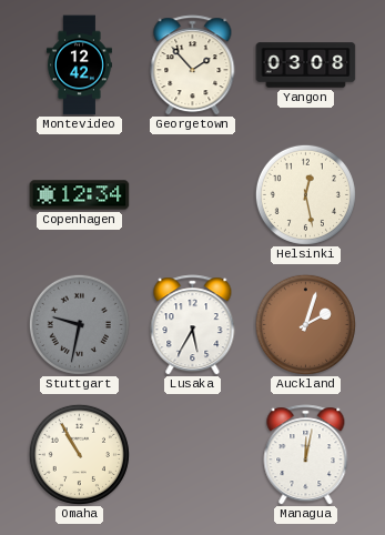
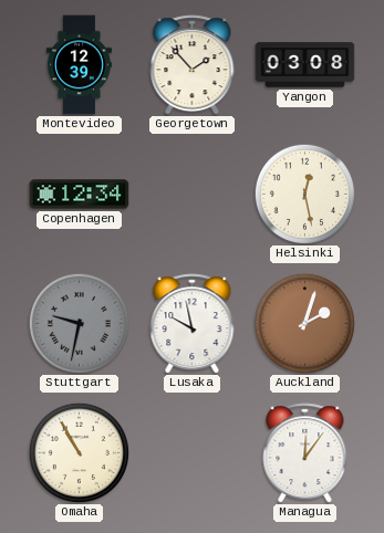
Montevideo: 12:42 -> 12:39
Lusaka: 5:35 -> 9:58
Managua: 12:02 -> 12:06
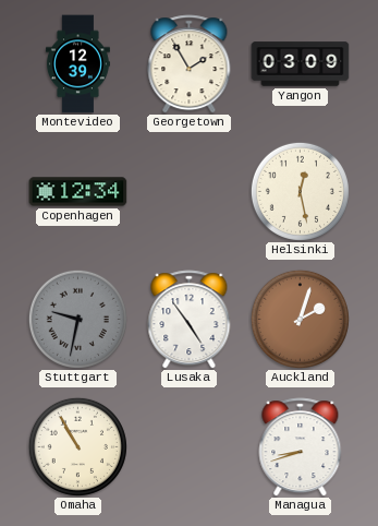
Georgetown: 1:53 -> 1:55
Yangon: 03:08 -> 03:09
Lusaka: 9:58 -> 4:54
Managua: 12:06 -> 8:42
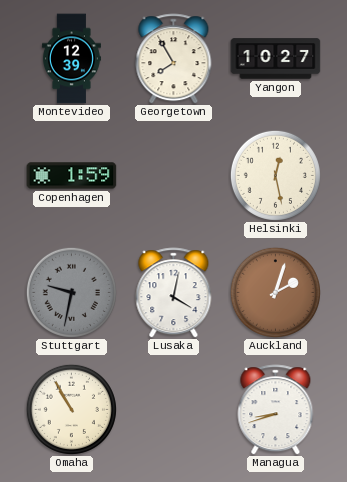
Georgetown: 1:55 -> 7:55
Yangon: 03:09 -> 10:27
Copenhagen: 12:34 -> 1:59
Lusaka: 4:54 -> 4:02
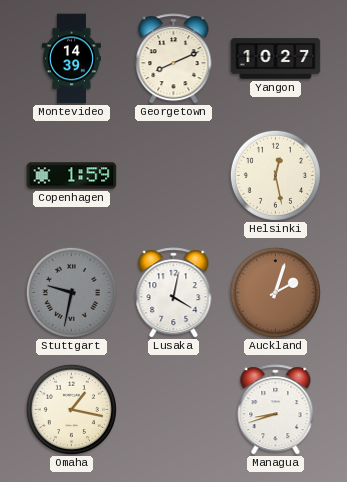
Montevideo: 12:39 -> 14:39
Georgetown: 7:55 -> 8:11
Omaha: 10:55 -> 1:17
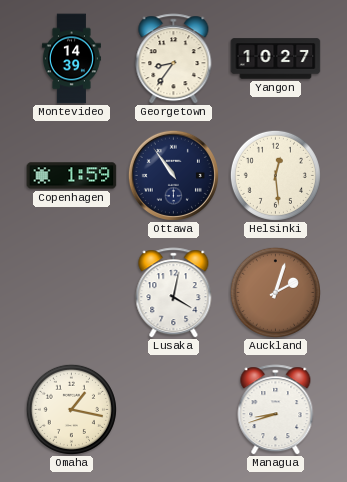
Georgetown: 8:11 -> 8:36
Ottawa: none -> 10:54
Helsinki: 12:28 -> 12:29
Stuttgart: 9:32 -> none
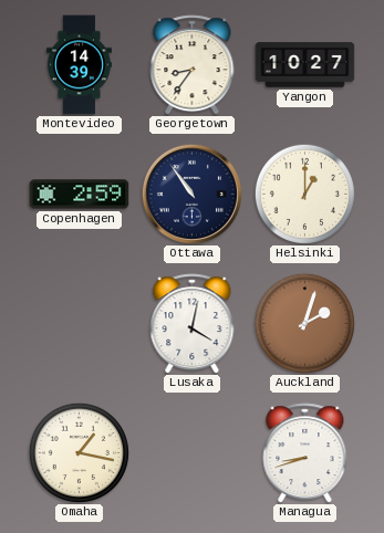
Copenhagen: 1:59 -> 2:59
Helsinki: 12:29 -> 1:00
